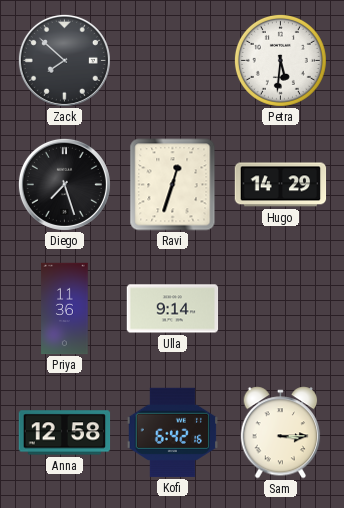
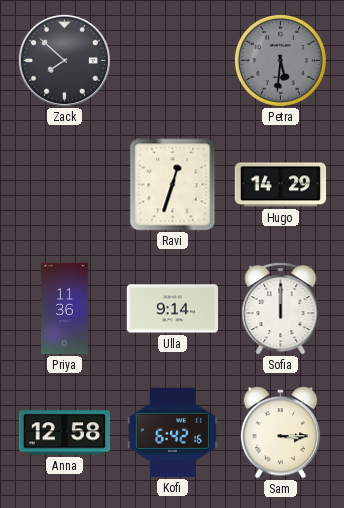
Petra dial: white -> grey
Diego: 7:27 -> none
Sofia: none -> 12:00
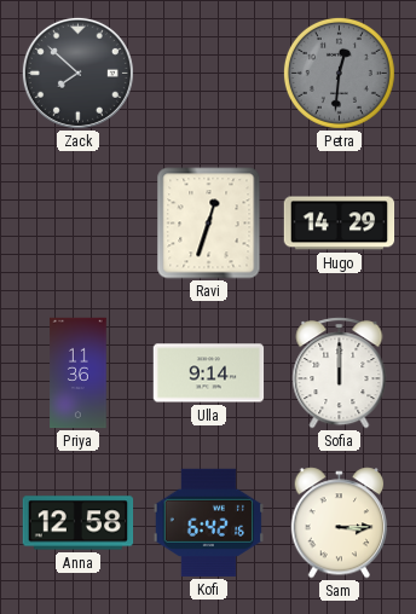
Petra: 5:31 -> 12:31
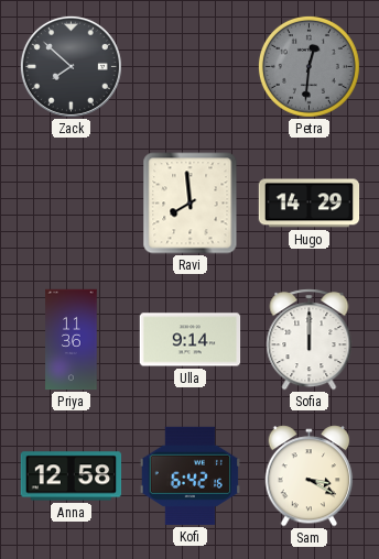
Ravi: 12:33 -> 7:59
Sam: 3:15 -> 3:20
